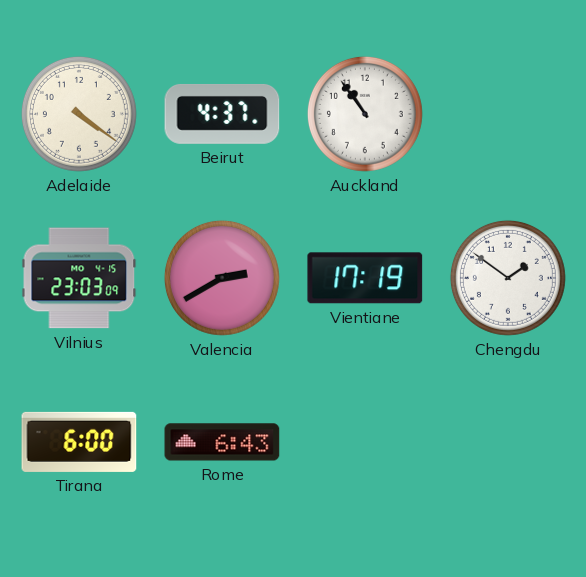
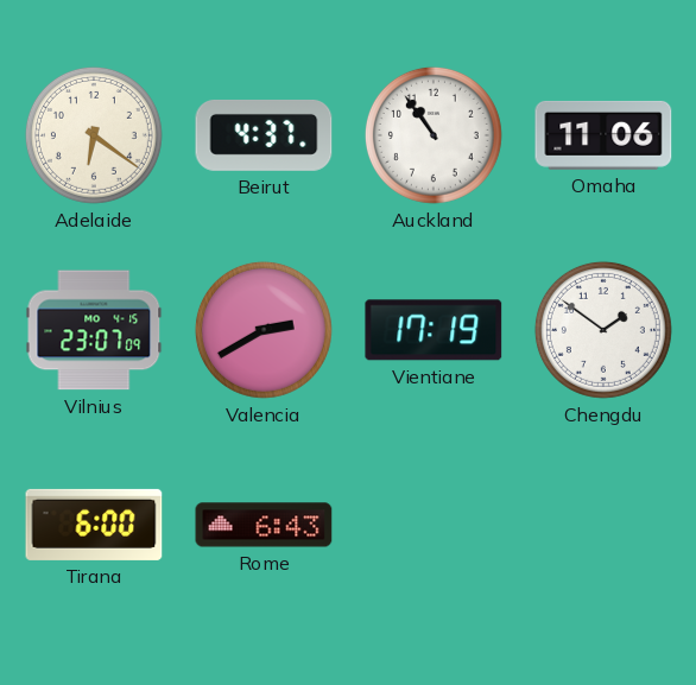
Adelaide: 4:21 -> 6:21
Omaha: none -> 11:06
Vilnius: 23:03 -> 23:07
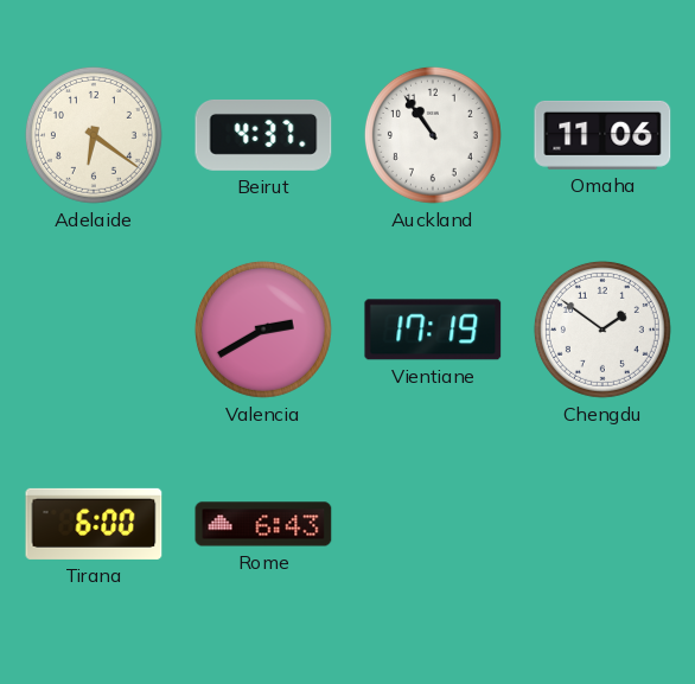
Vilnius: 23:07 -> none
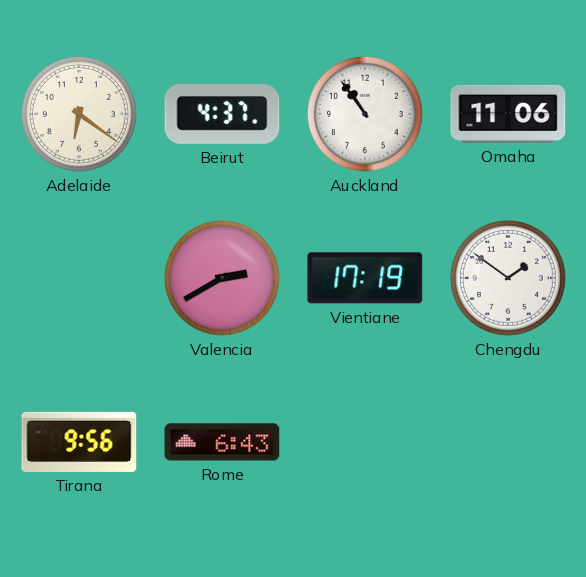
Tirana: 6:00 -> 9:56
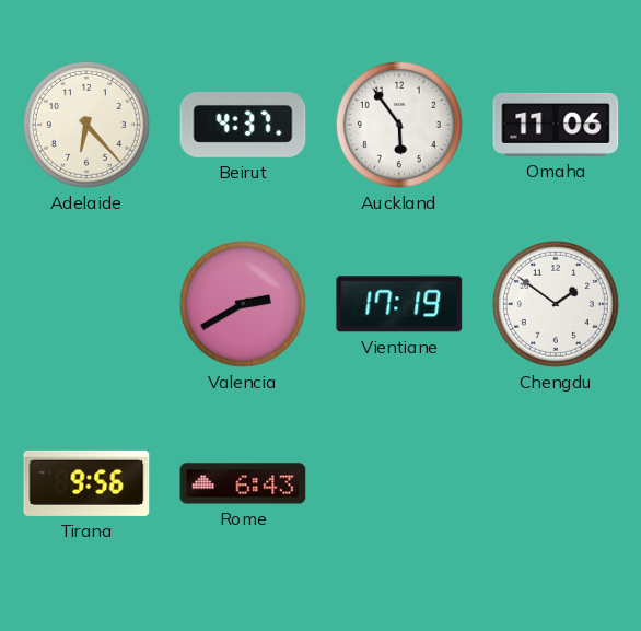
Adelaide: 6:21 -> 6:23
Auckland: 10:54 -> 5:54
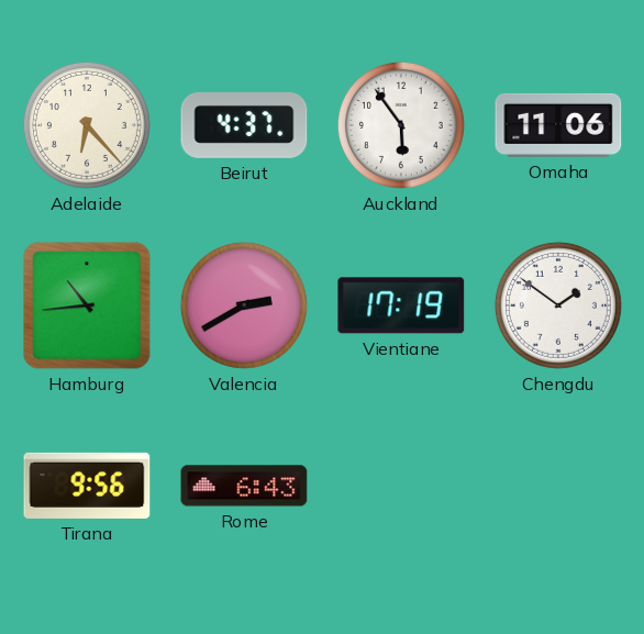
Hamburg: none -> 10:44
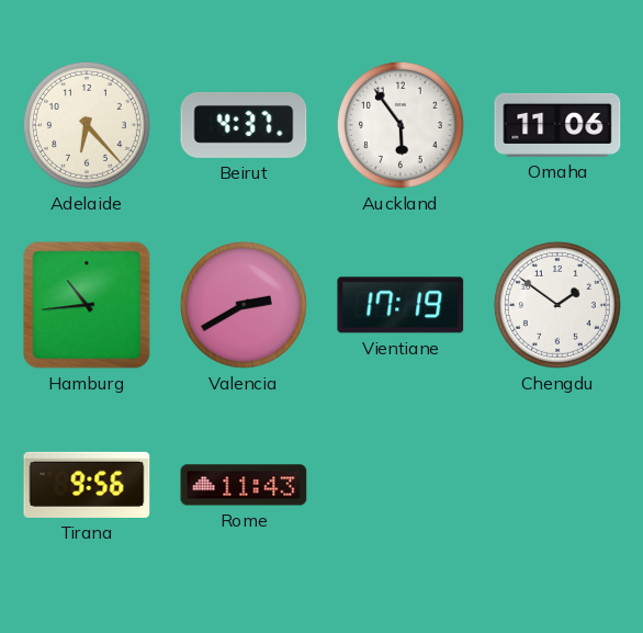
Rome: 6:43 -> 11:43
